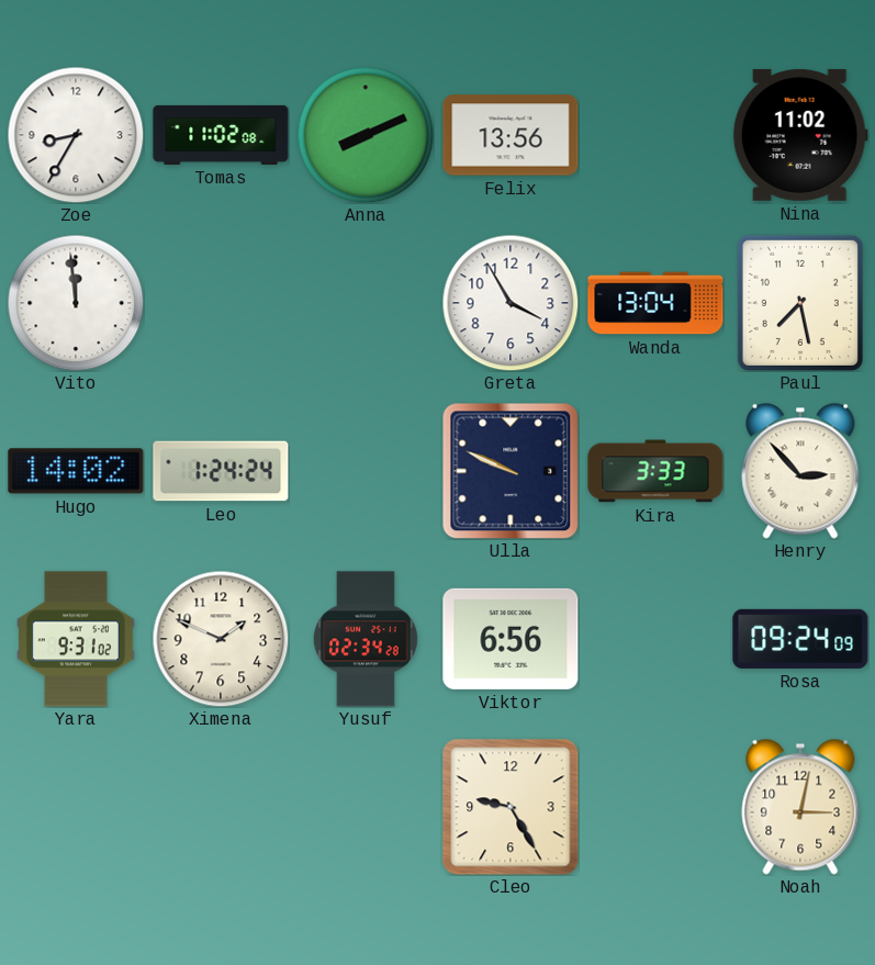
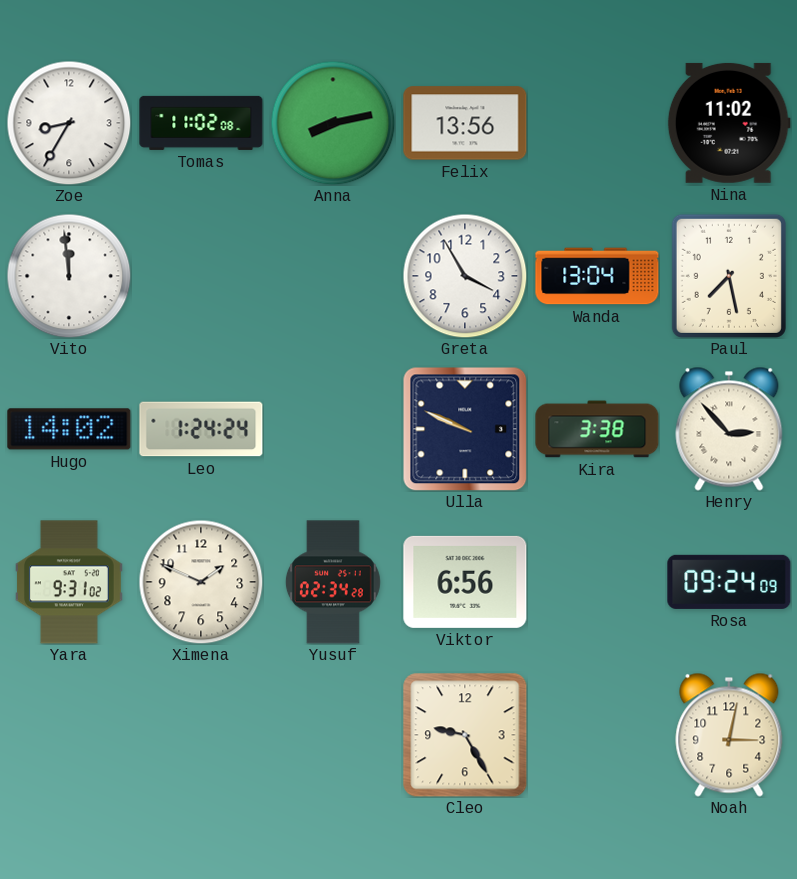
Anna: 8:11 -> 8:13
Kira: 3:33 -> 3:38
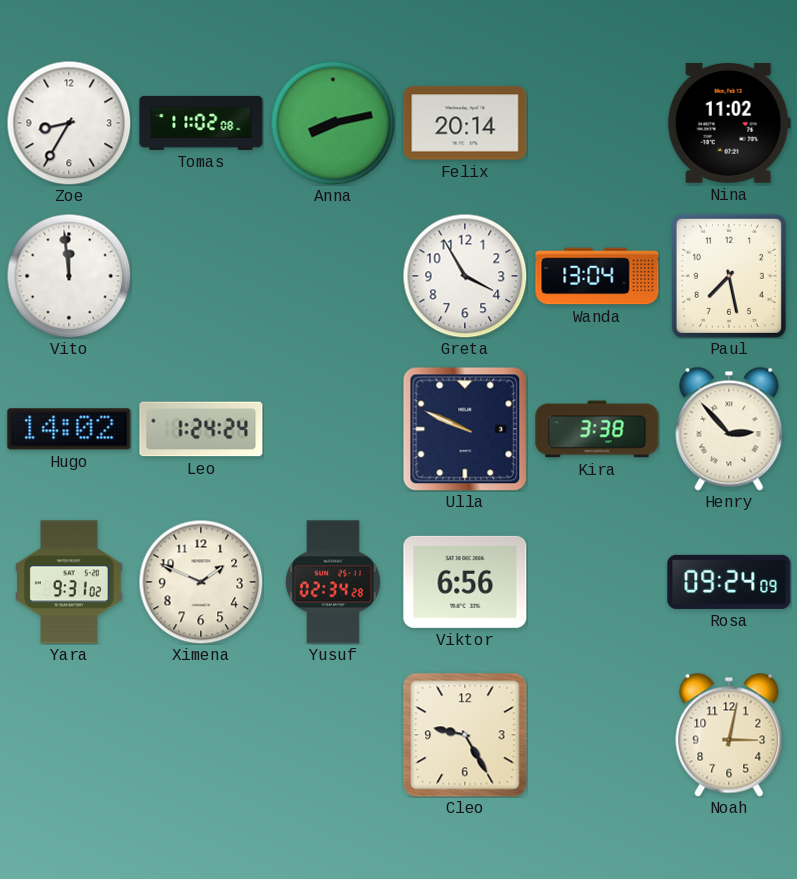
Felix: 13:56 -> 20:14
